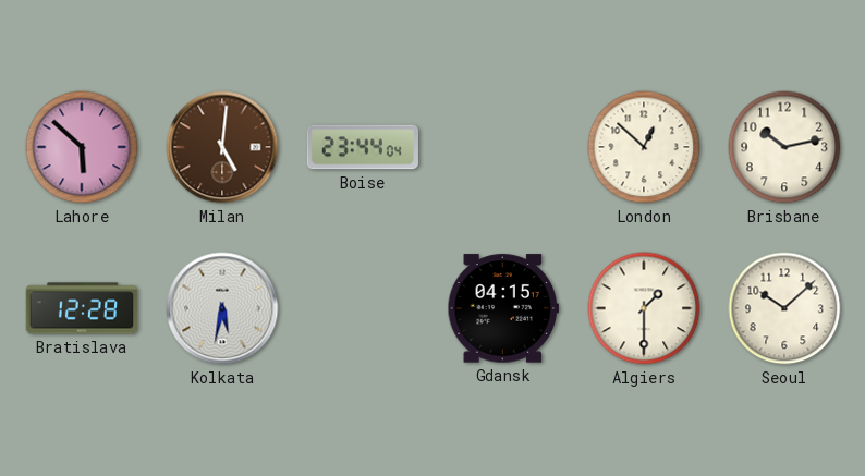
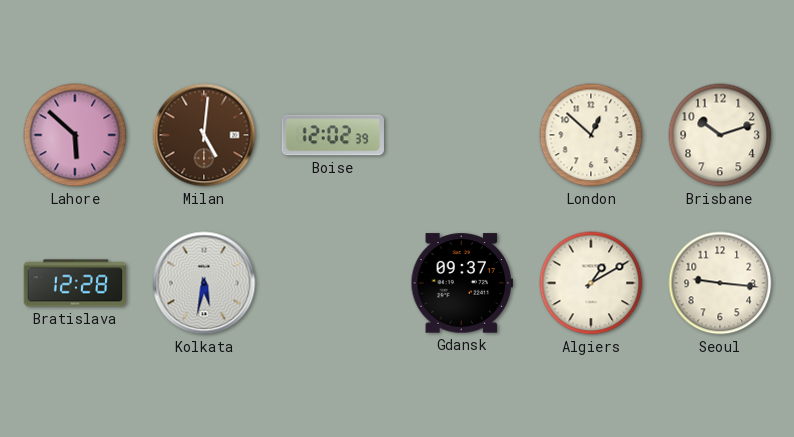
Boise: 23:44 -> 12:02
Brisbane: 10:13 -> 10:12
Gdansk: 04:15 -> 09:37
Algiers: 1:30 -> 1:10
Seoul: 10:08 -> 9:16
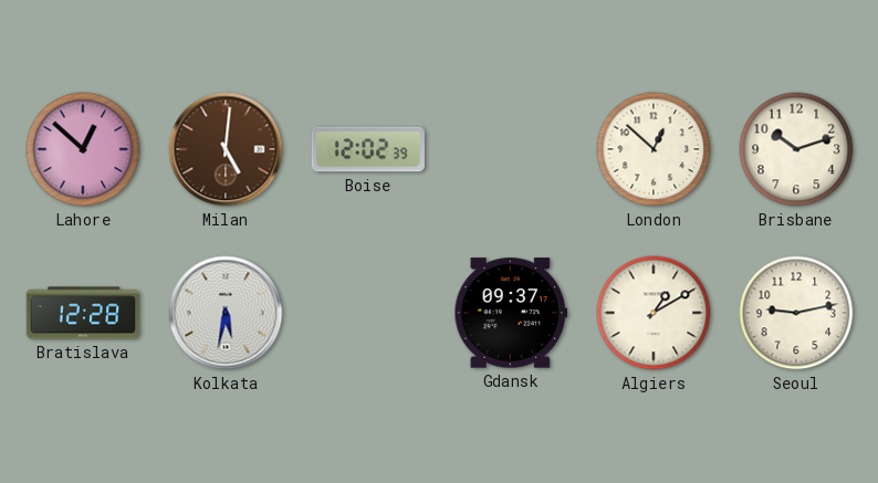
Lahore: 5:52 -> 12:52
Seoul: 9:16 -> 9:13
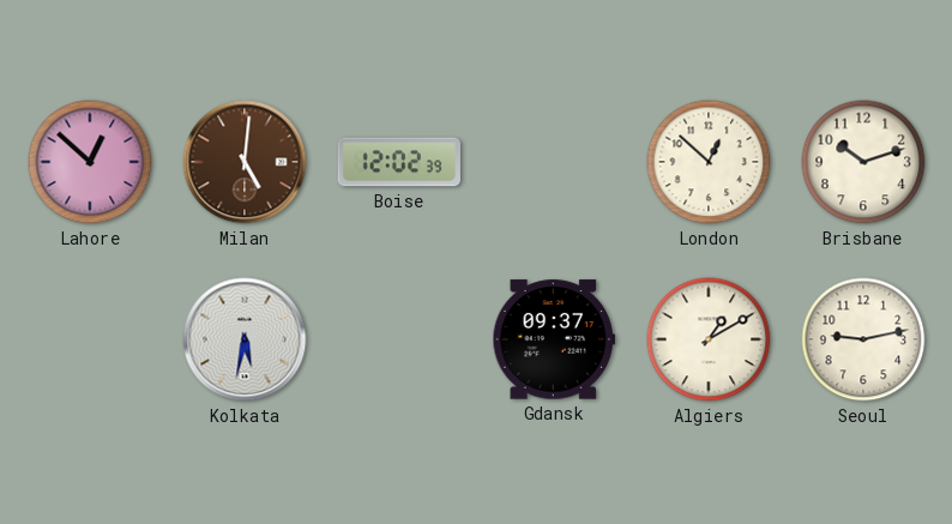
Bratislava: 12:28 -> none
